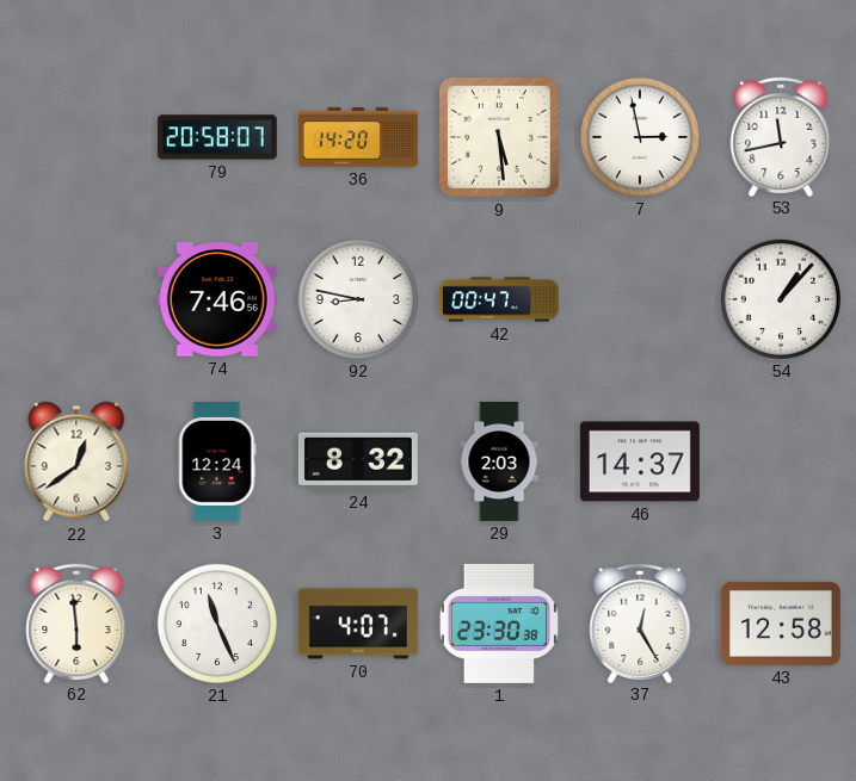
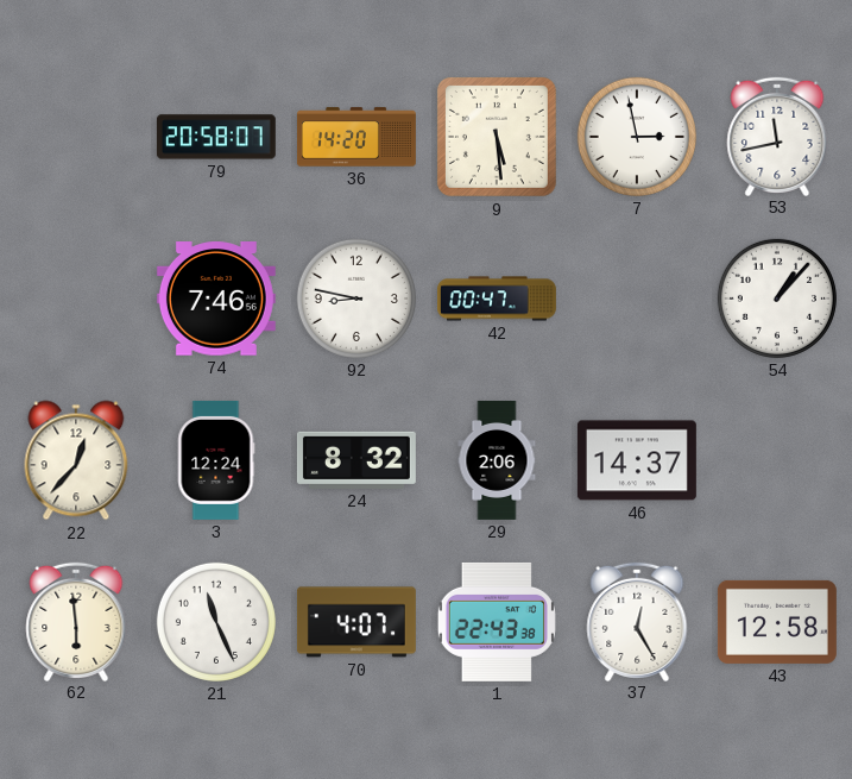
22: 12:39 -> 12:37
29: 2:03 -> 2:06
1: 23:30 -> 22:43
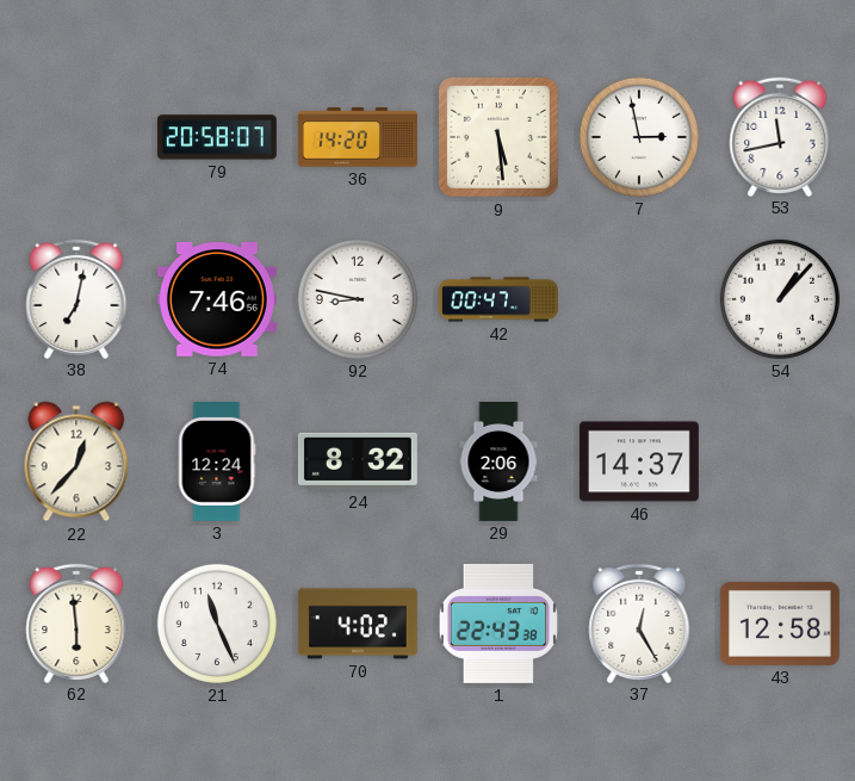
38: none -> 7:02
70: 4:07 -> 4:02
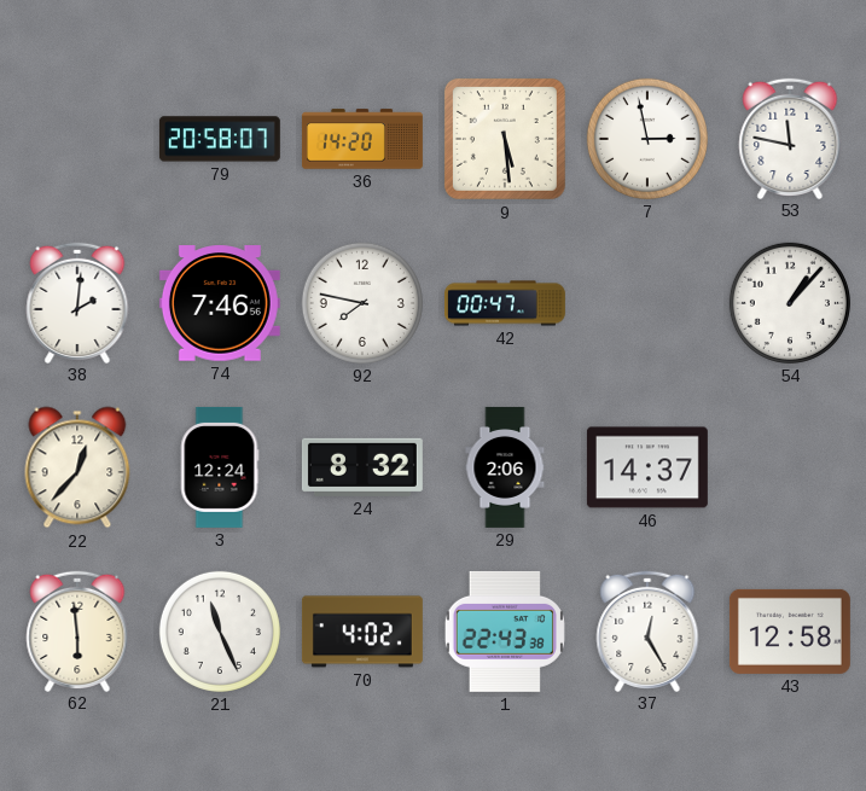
53: 11:43 -> 11:47
38: 7:02 -> 2:01
92: 8:47 -> 7:47
